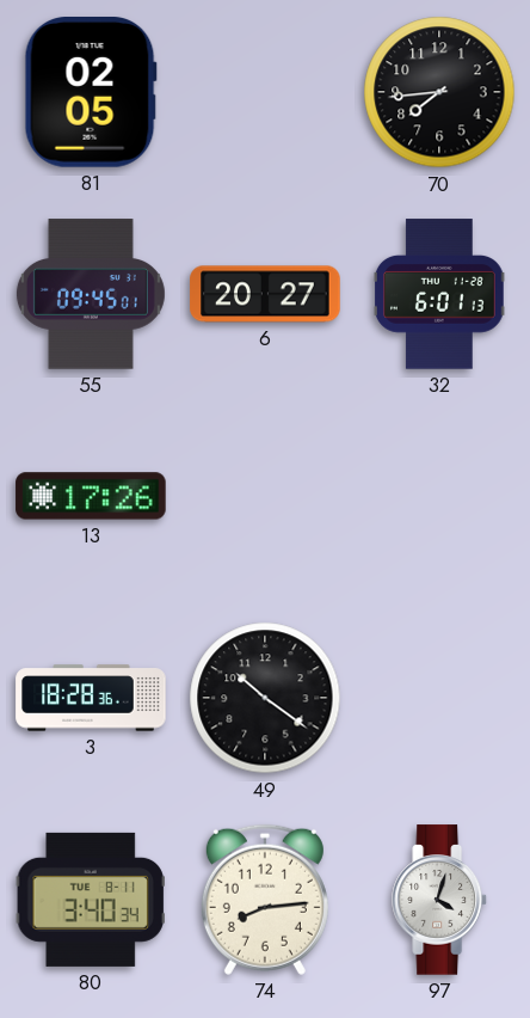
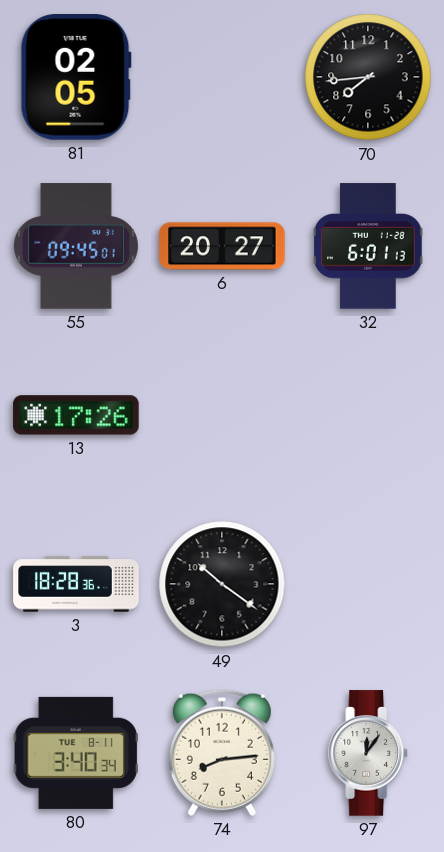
97: 4:03 -> 12:06
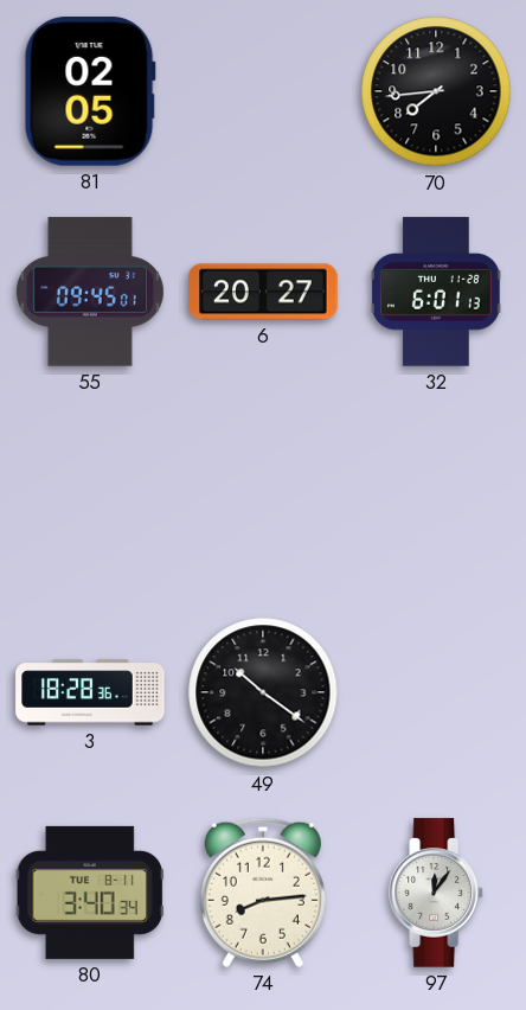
13: 17:26 -> none
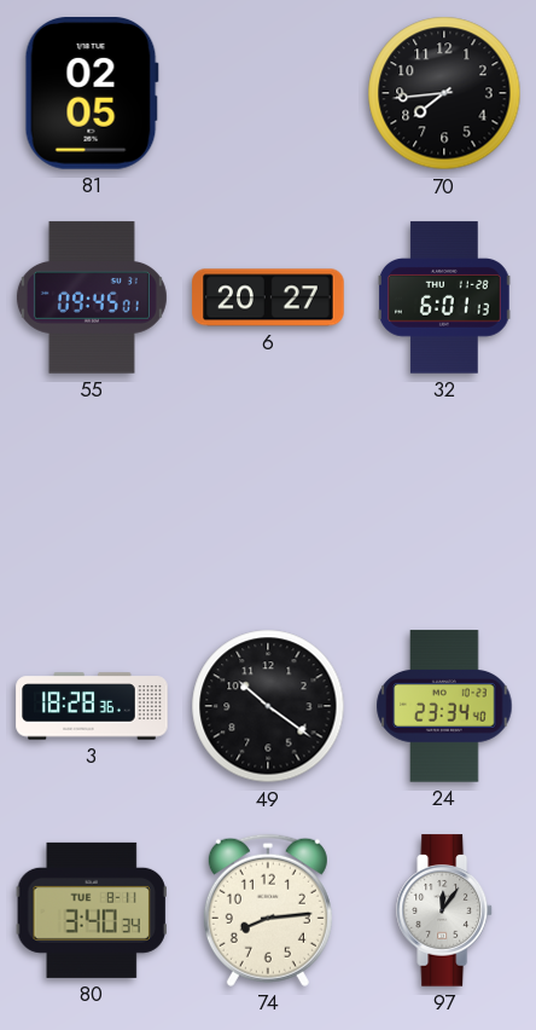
24: none -> 23:34
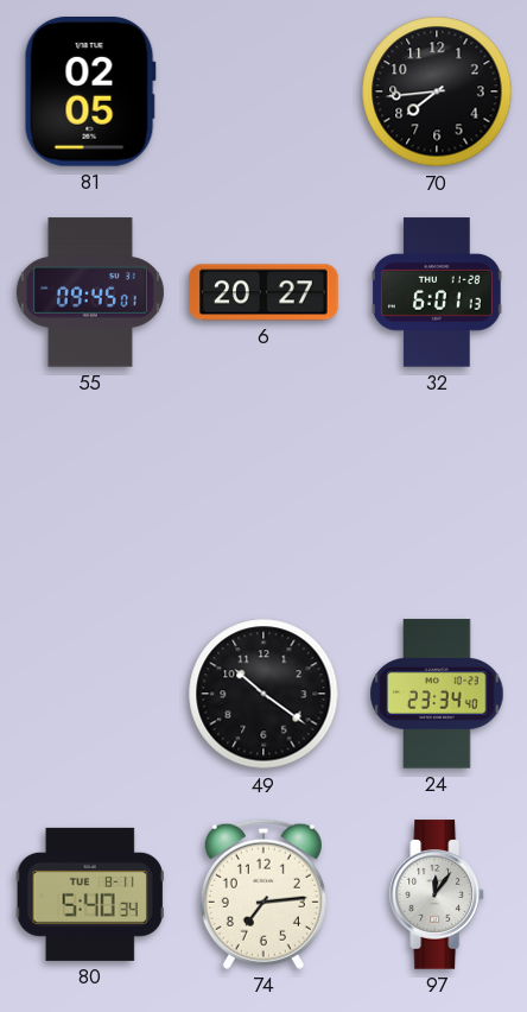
3: 18:28 -> none
80: 3:40 -> 5:40
74: 8:14 -> 7:14
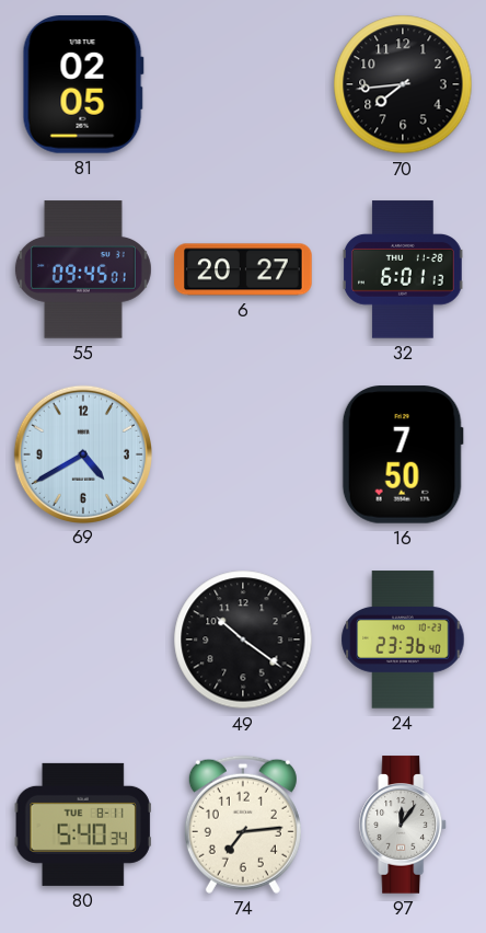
69: none -> 4:40
16: none -> 7:50
24: 23:34 -> 23:36
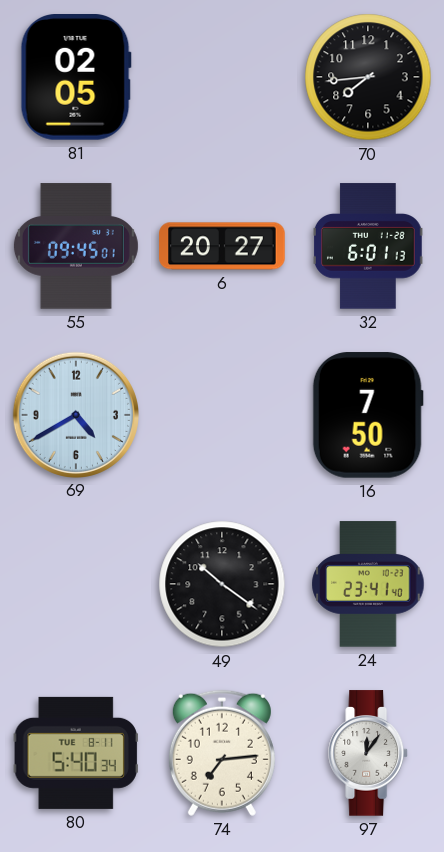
24: 23:36 -> 23:41
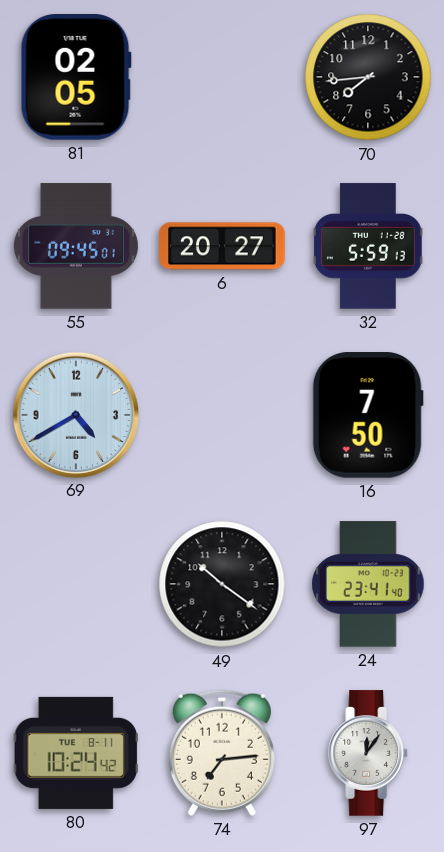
32: 6:01 -> 5:59
80: 5:40 -> 10:24
